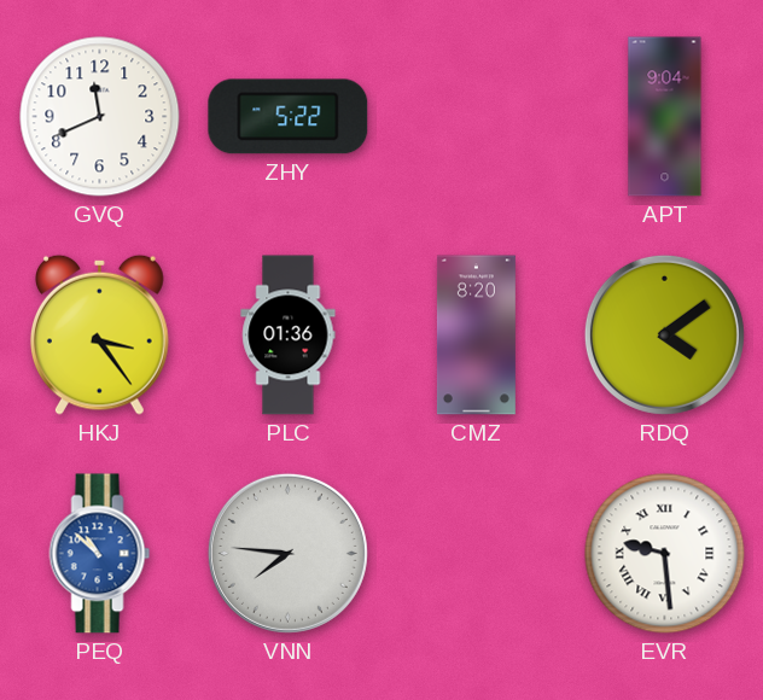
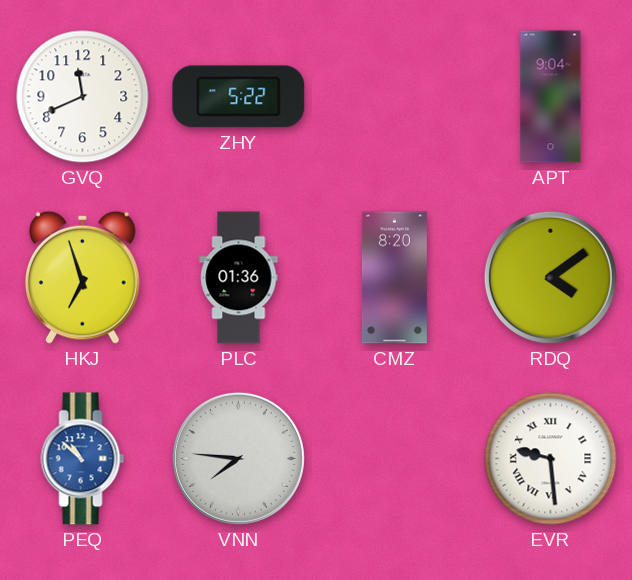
HKJ: 3:24 -> 6:57
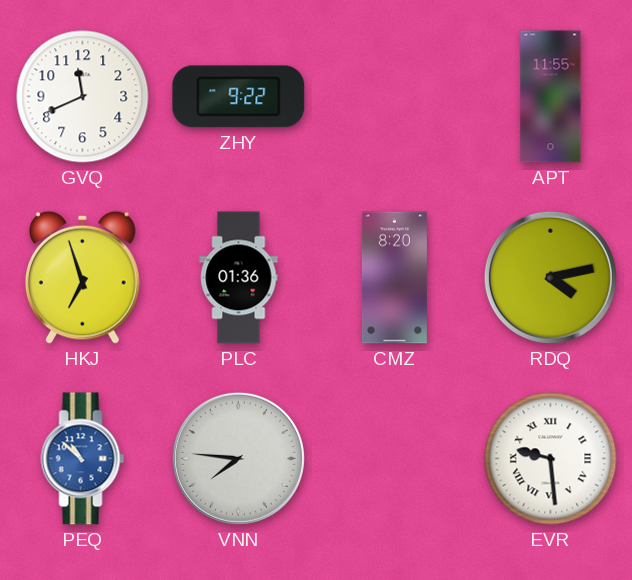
ZHY: 5:22 -> 9:22
APT: 9:04 -> 11:55
RDQ: 4:09 -> 4:13
